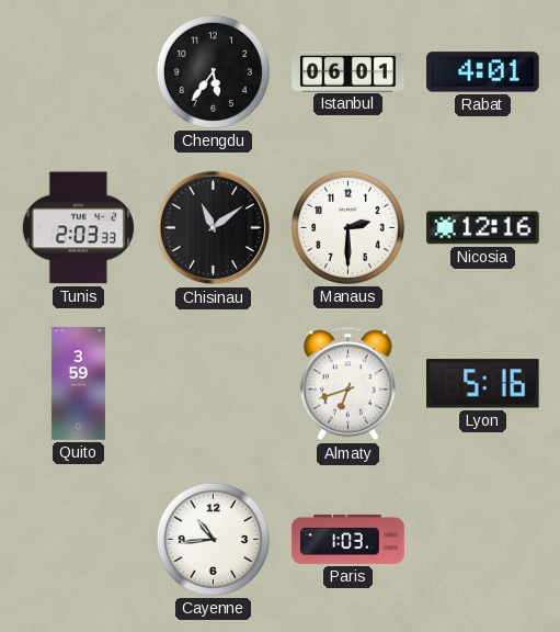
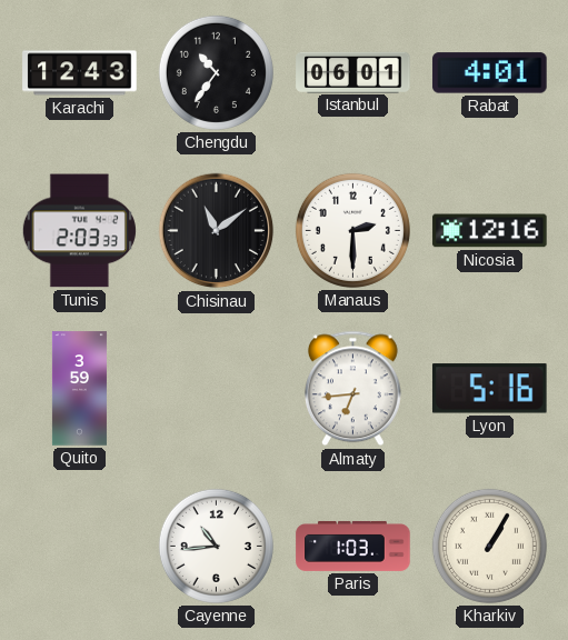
Karachi: none -> 12:43
Chengdu: 5:36 -> 10:36
Almaty: 6:42 -> 6:44
Kharkiv: none -> 1:05
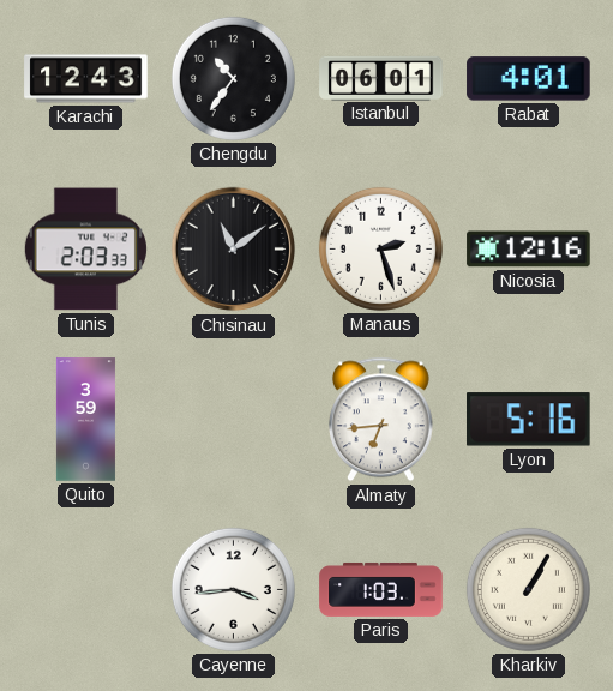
Manaus: 2:30 -> 2:27
Cayenne: 10:44 -> 3:44
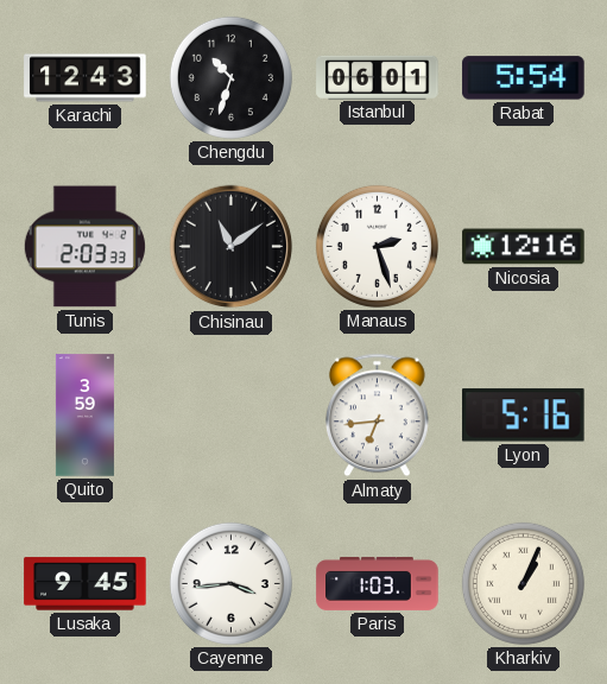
Chengdu: 10:36 -> 10:33
Rabat: 4:01 -> 5:54
Lusaka: none -> 9:45
Kharkiv: 1:05 -> 1:04
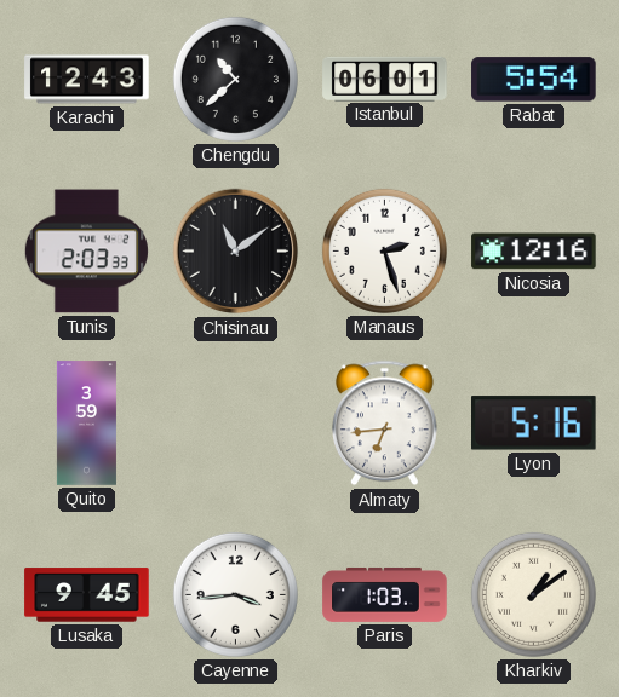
Chengdu: 10:33 -> 10:38
Kharkiv: 1:04 -> 1:09
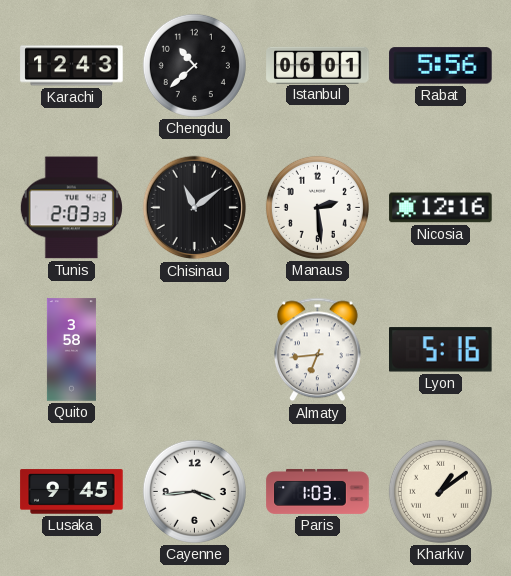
Rabat: 5:54 -> 5:56
Manaus: 2:27 -> 2:29
Quito: 3:59 -> 3:58
